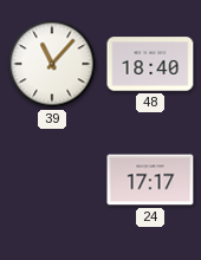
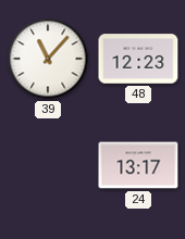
48: 18:40 -> 12:23
24: 17:17 -> 13:17
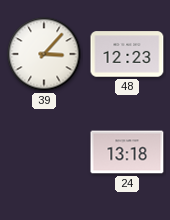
39: 11:07 -> 3:07
24: 13:17 -> 13:18
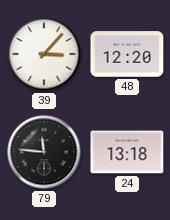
48: 12:23 -> 12:20
79: none -> 11:46
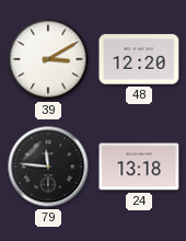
39: 3:07 -> 3:10
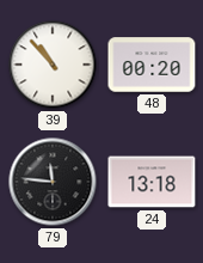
39: 3:10 -> 10:53
48: 12:20 -> 00:20
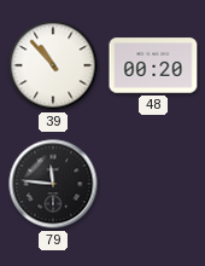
24: 13:18 -> none
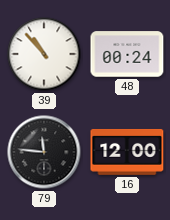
48: 00:20 -> 00:24
16: none -> 12:00
